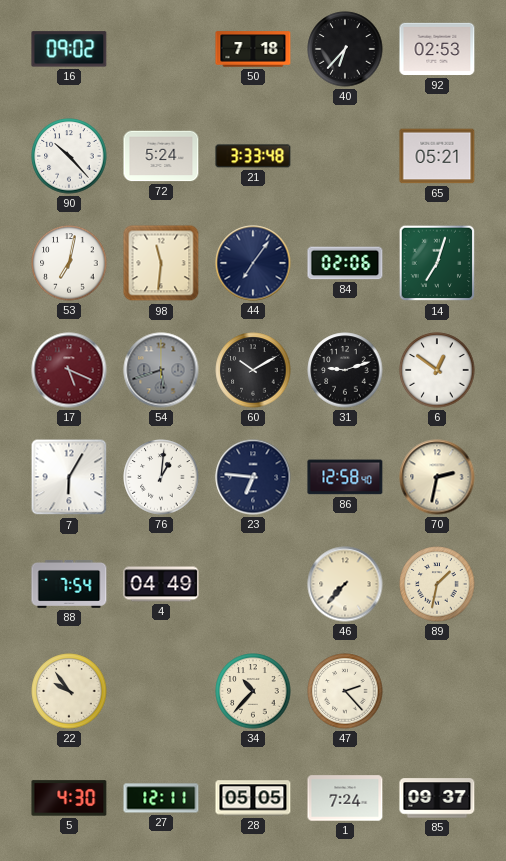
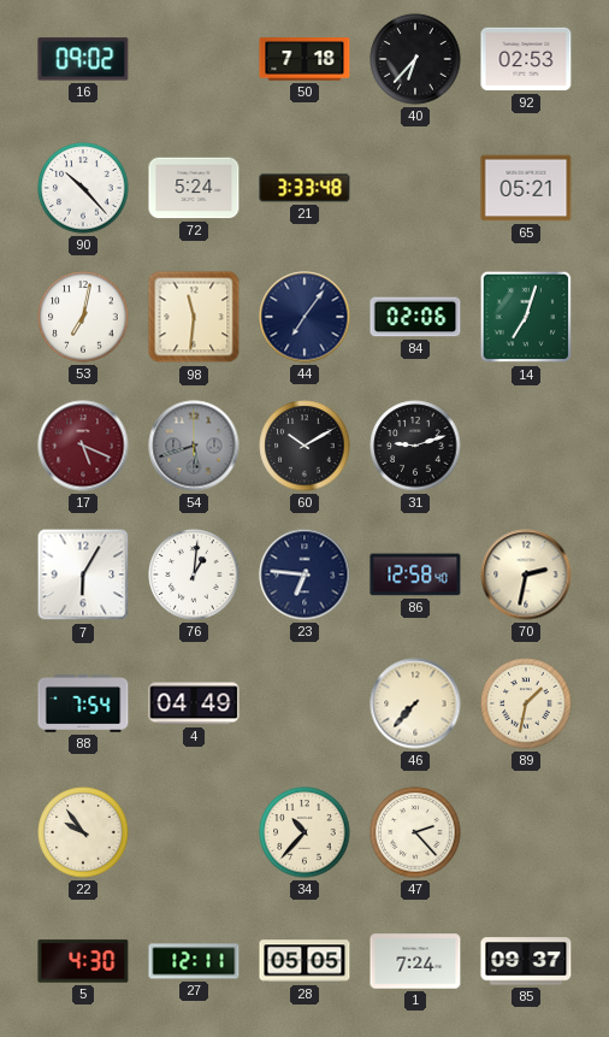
6: 12:51 -> none
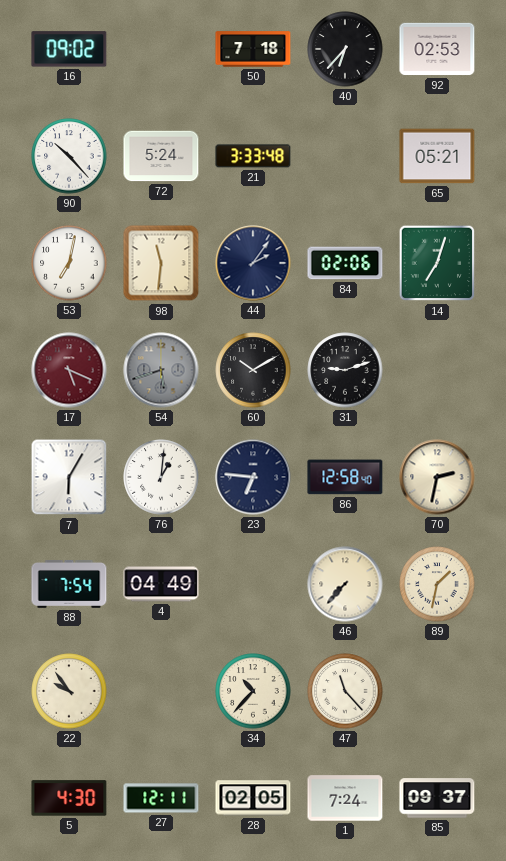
44: 7:06 -> 2:06
47: 2:23 -> 11:23
28: 05:05 -> 02:05
